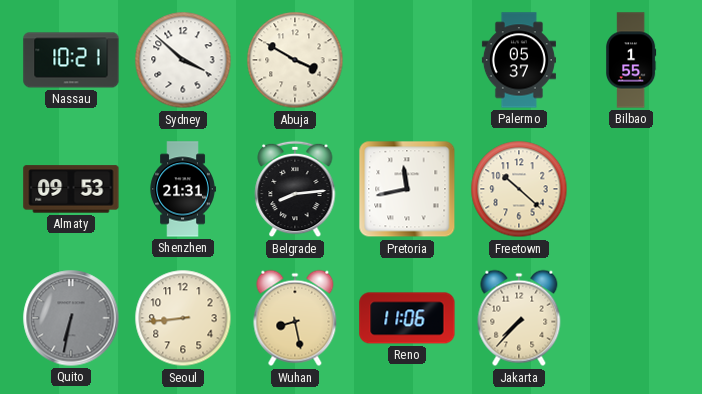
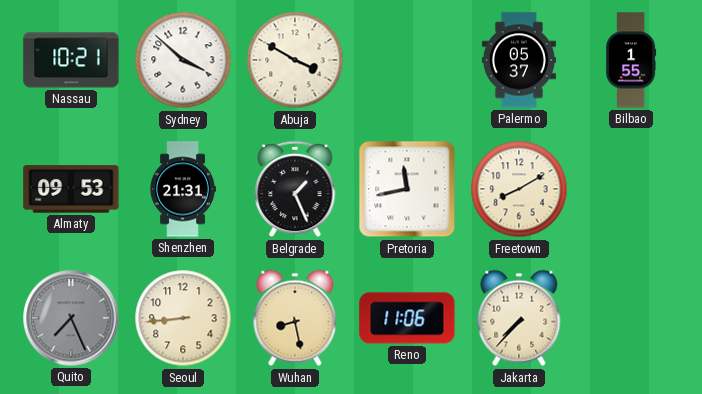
Belgrade: 8:14 -> 1:26
Freetown: 10:22 -> 8:10
Quito: 6:32 -> 7:26
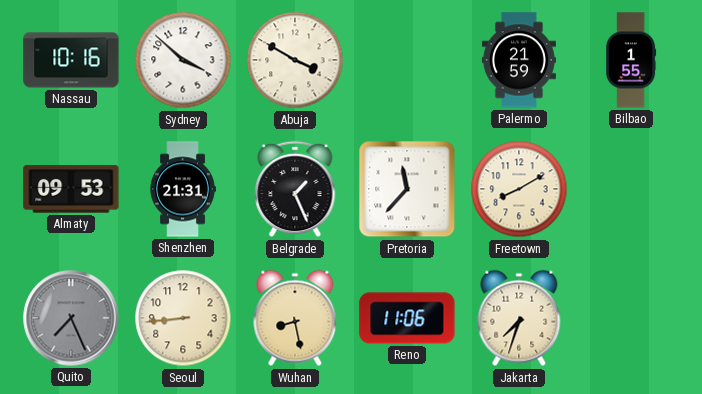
Nassau: 10:21 -> 10:16
Palermo: 05:37 -> 21:59
Pretoria: 11:43 -> 11:37
Jakarta: 7:37 -> 7:33
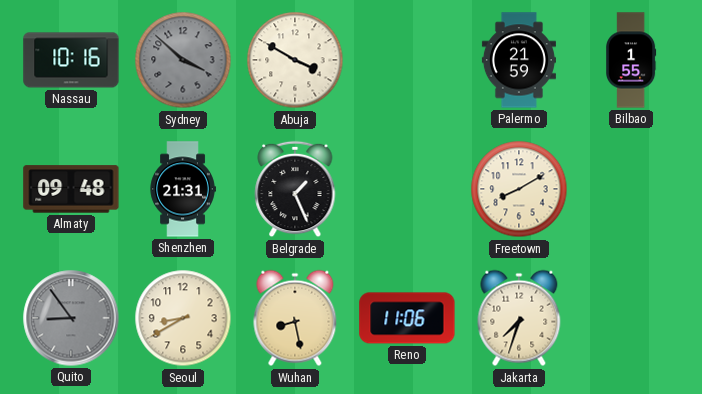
Sydney dial: white -> grey
Almaty: 09:53 -> 09:48
Pretoria: 11:37 -> none
Quito: 7:26 -> 8:54
Seoul: 8:44 -> 8:40
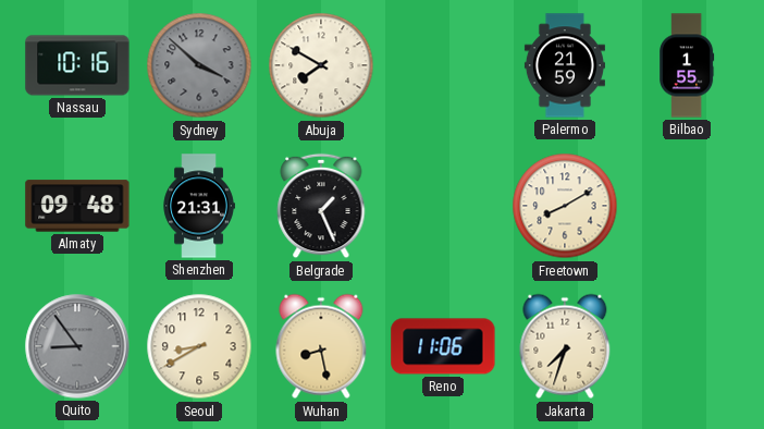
Abuja: 3:50 -> 7:50
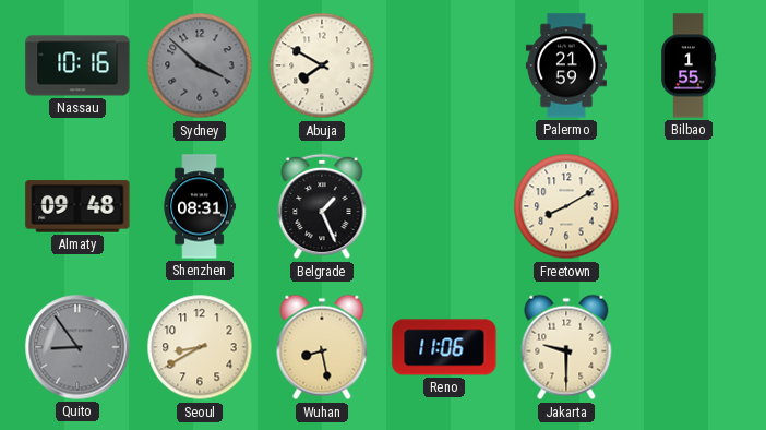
Shenzhen: 21:31 -> 08:31
Jakarta: 7:33 -> 9:30
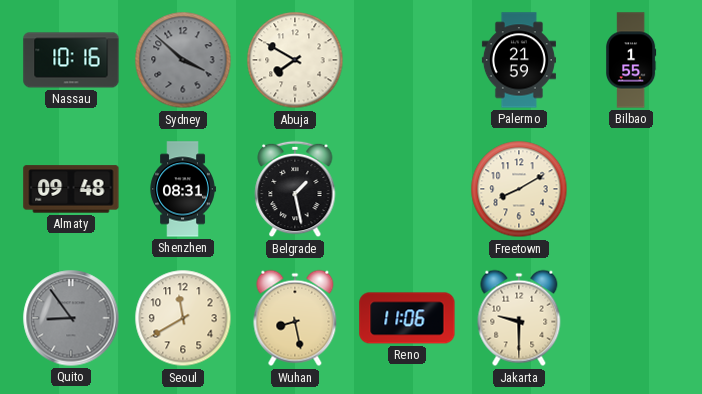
Belgrade: 1:26 -> 1:28
Seoul: 8:40 -> 11:40
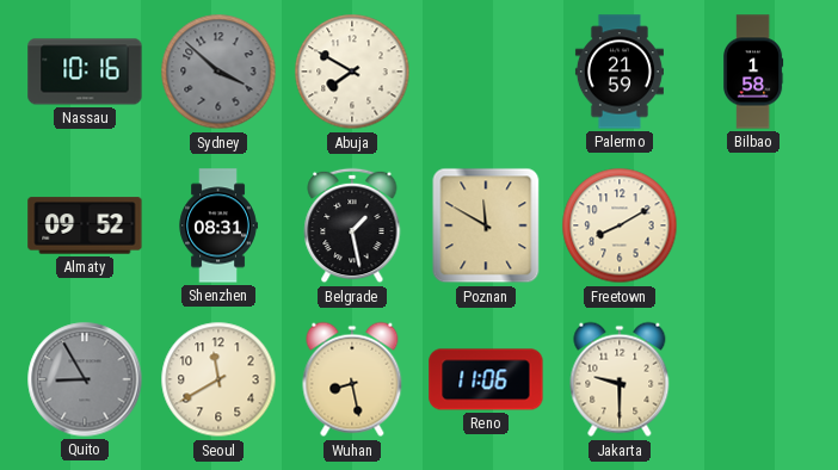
Bilbao: 1:55 -> 1:58
Almaty: 09:48 -> 09:52
Poznan: none -> 11:50
Quito: 8:54 -> 8:55
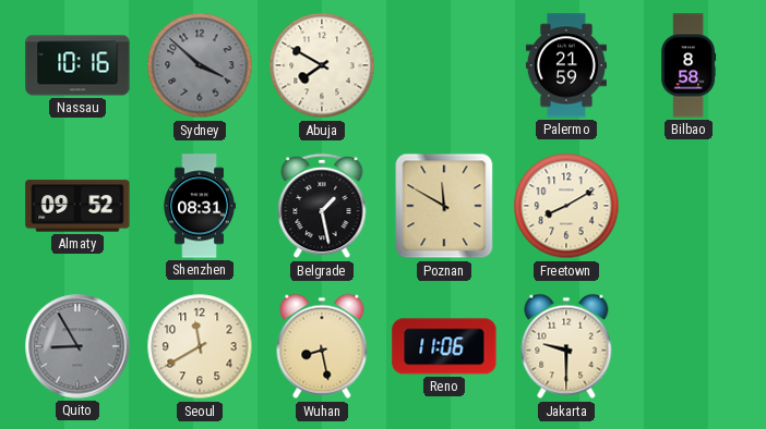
Bilbao: 1:58 -> 8:58
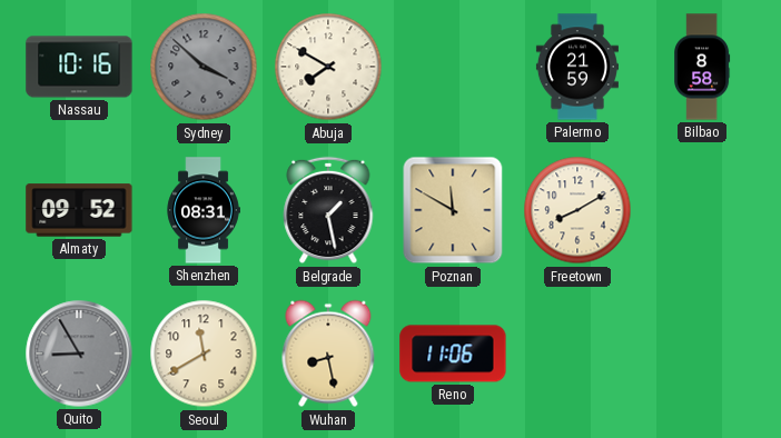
Jakarta: 9:30 -> none
